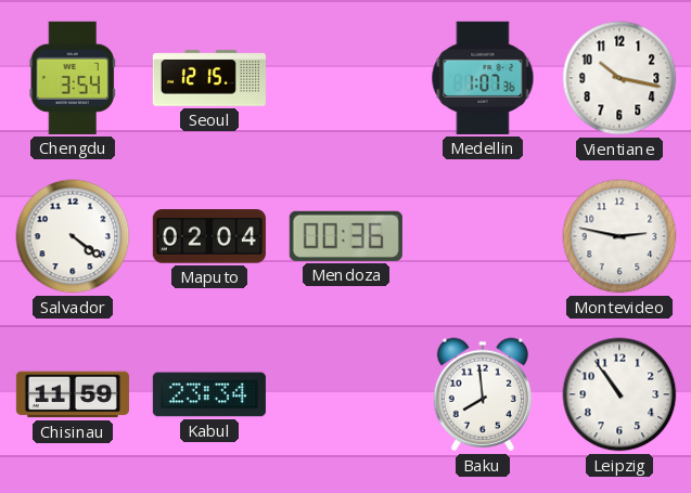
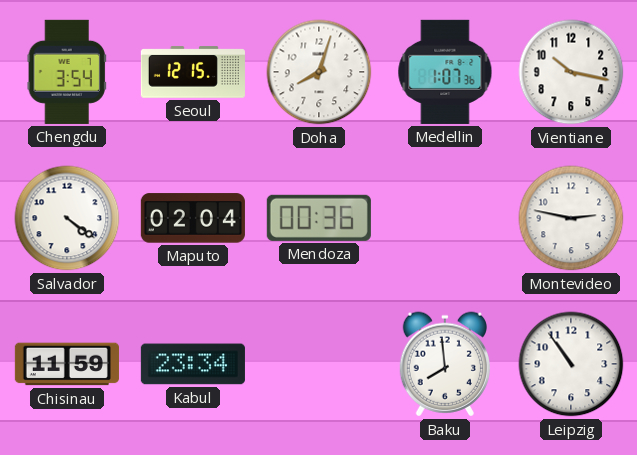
Doha: none -> 8:03
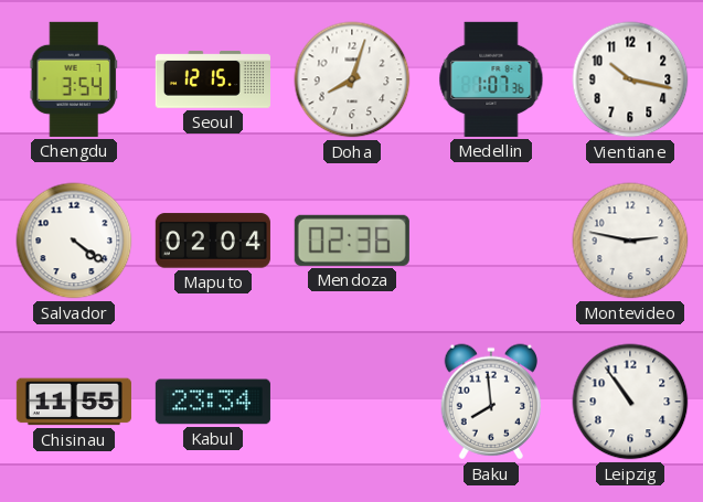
Mendoza: 00:36 -> 02:36
Chisinau: 11:59 -> 11:55
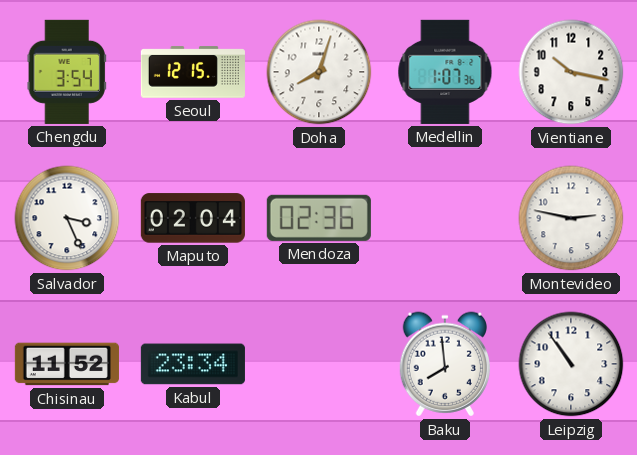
Salvador: 4:21 -> 3:26
Chisinau: 11:55 -> 11:52
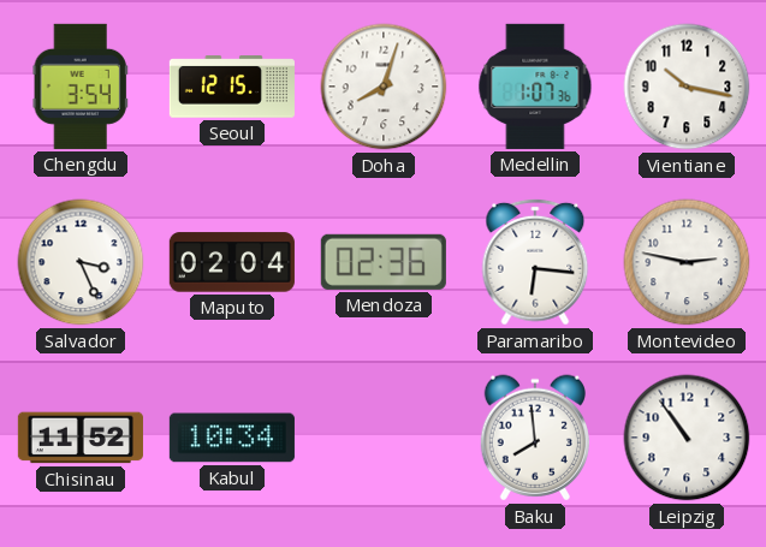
Paramaribo: none -> 6:16
Kabul: 23:34 -> 10:34
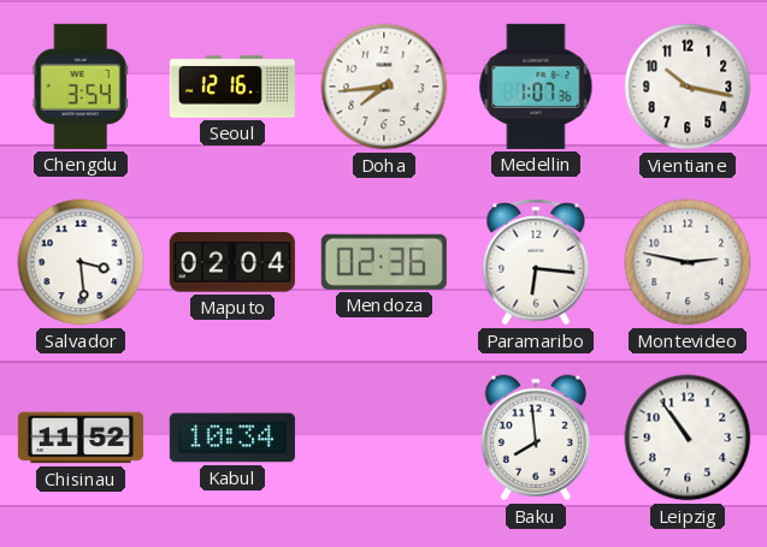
Seoul: 12:15 -> 12:16
Doha: 8:03 -> 7:44
Salvador: 3:26 -> 3:29
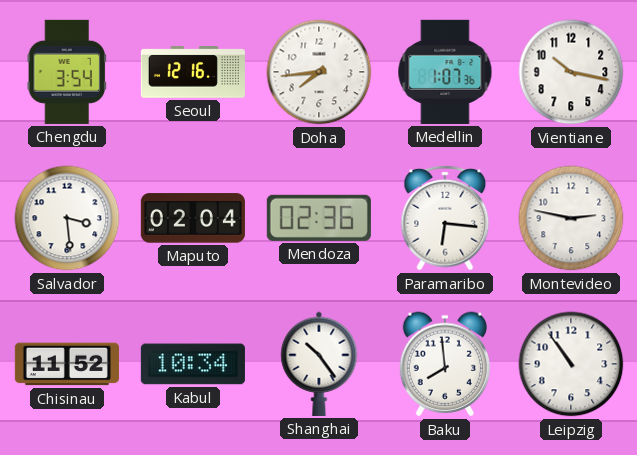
Shanghai: none -> 10:24
